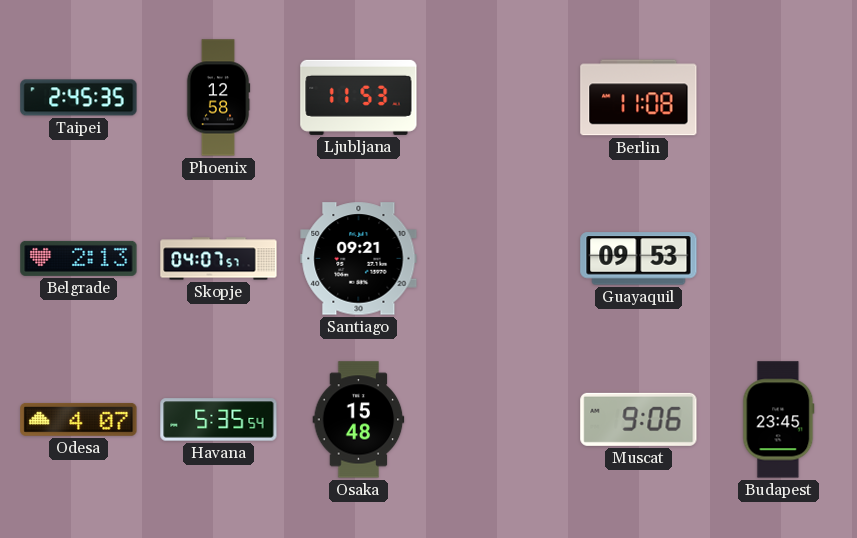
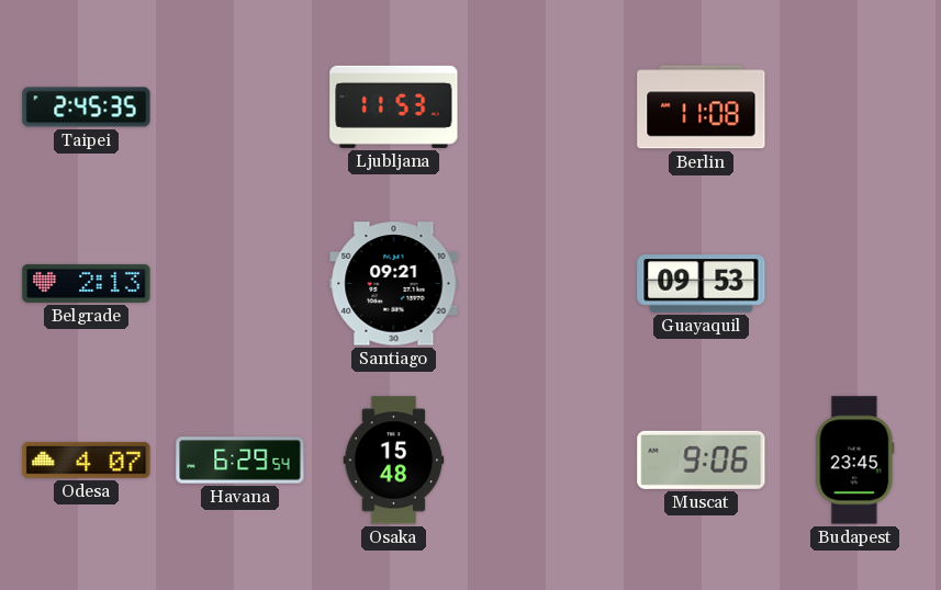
Phoenix: 12:58 -> none
Skopje: 04:07 -> none
Havana: 5:35 -> 6:29
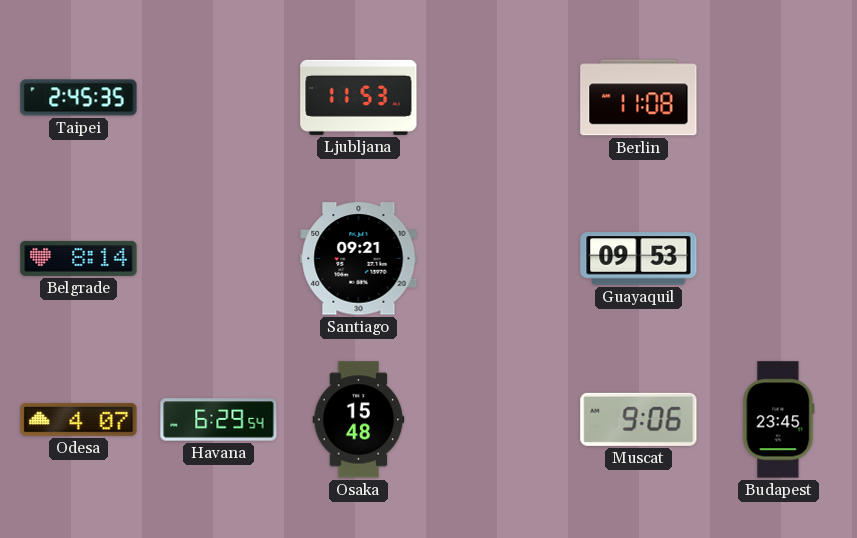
Belgrade: 2:13 -> 8:14
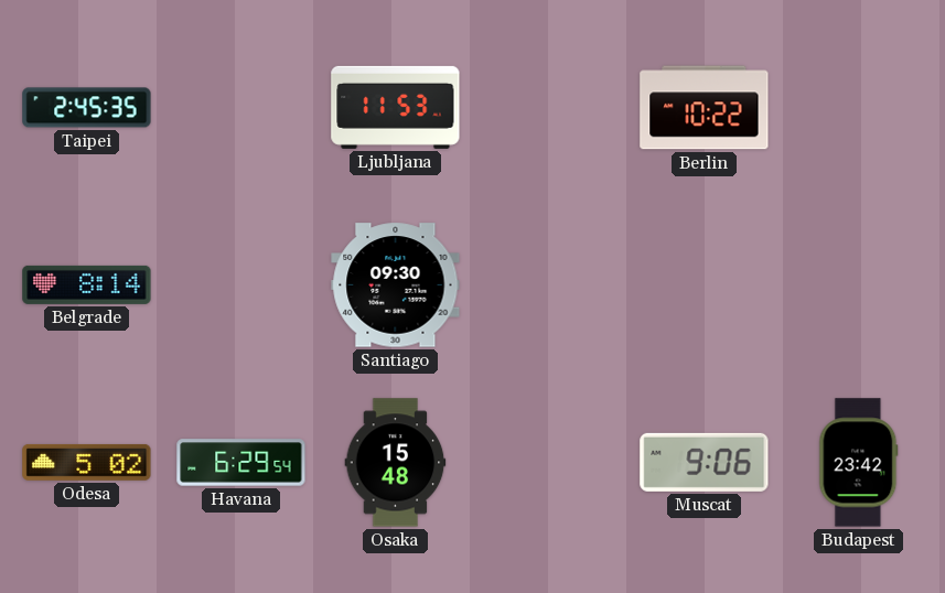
Berlin: 11:08 -> 10:22
Santiago: 09:21 -> 09:30
Guayaquil: 09:53 -> none
Odesa: 4:07 -> 5:02
Budapest: 23:45 -> 23:42
